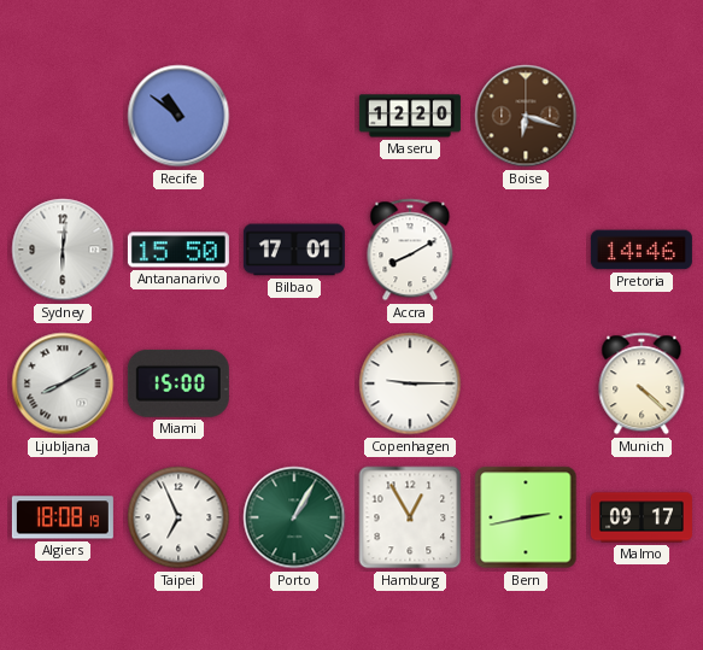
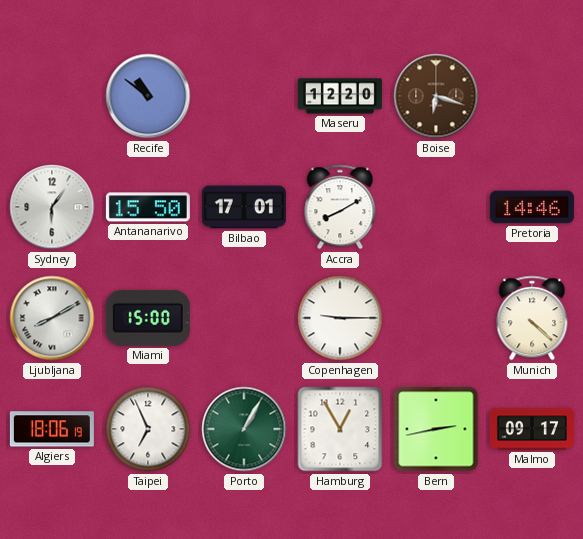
Sydney: 6:01 -> 6:06
Algiers: 18:08 -> 18:06
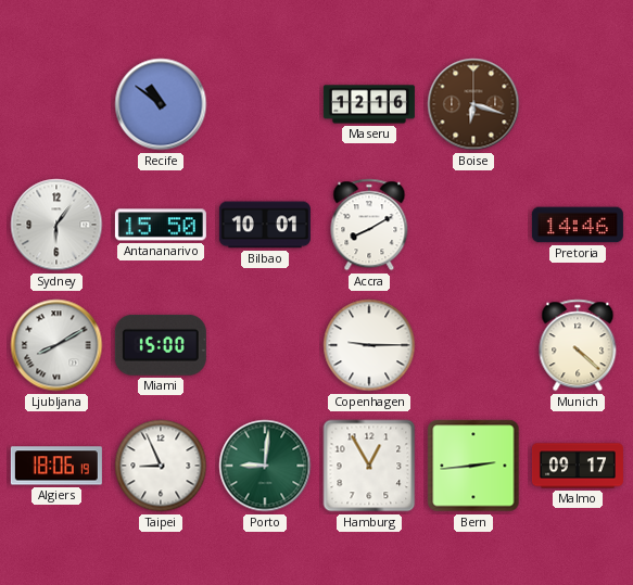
Maseru: 12:20 -> 12:16
Bilbao: 17:01 -> 10:01
Taipei: 6:56 -> 8:56
Porto: 1:05 -> 9:01
Bern: 2:43 -> 2:44
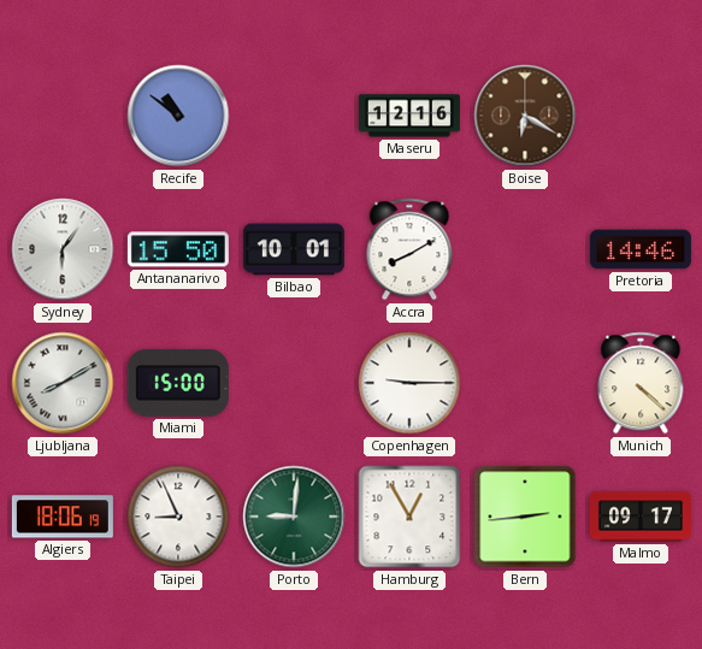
Boise: 6:18 -> 6:20
